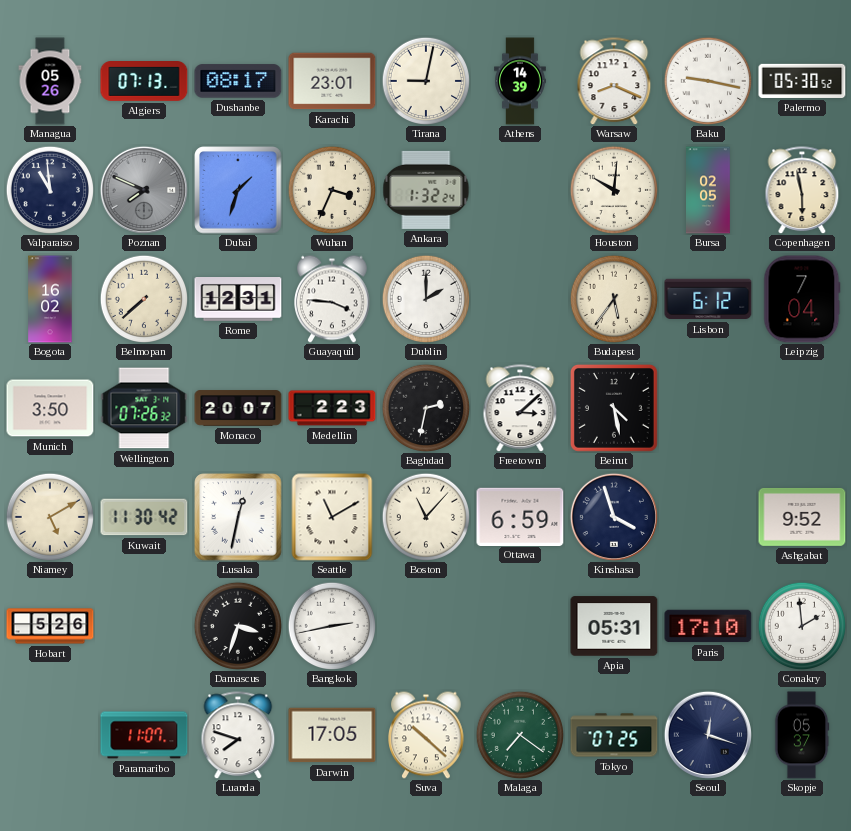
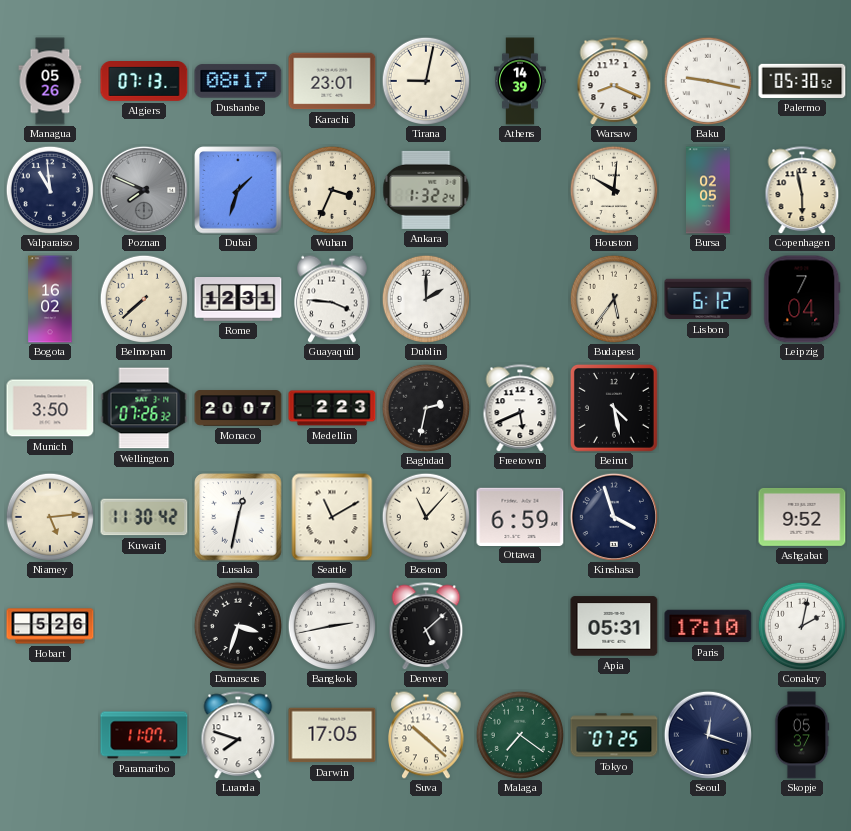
Freetown: 3:08 -> 5:41
Niamey: 5:10 -> 5:14
Denver: none -> 5:08
Conakry: 1:59 -> 2:02
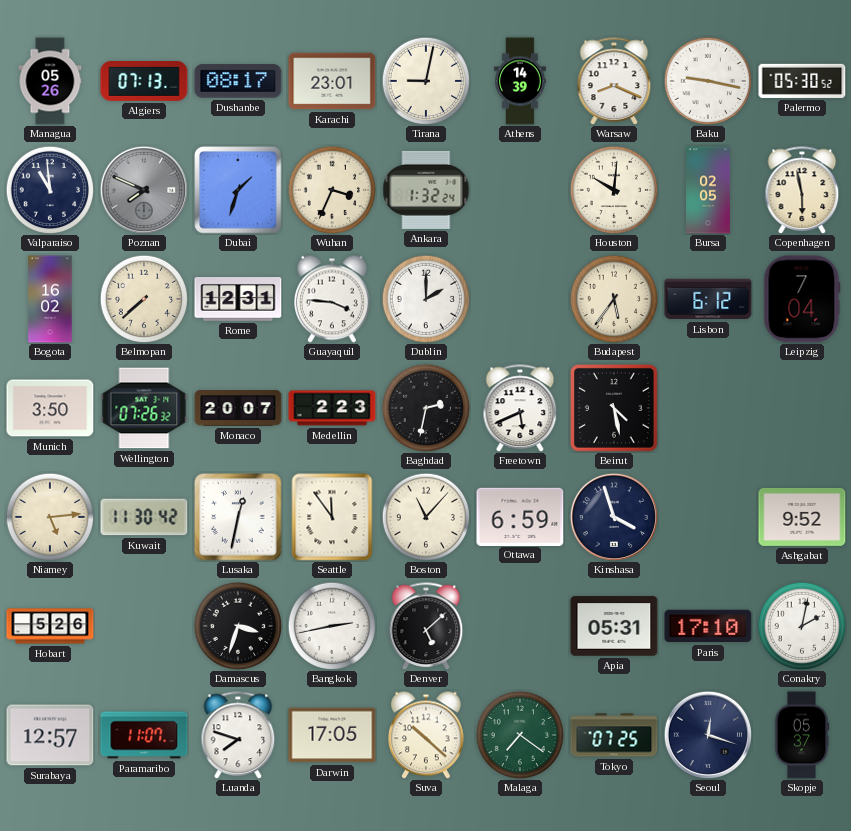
Seattle: 11:10 -> 11:54
Surabaya: none -> 12:57
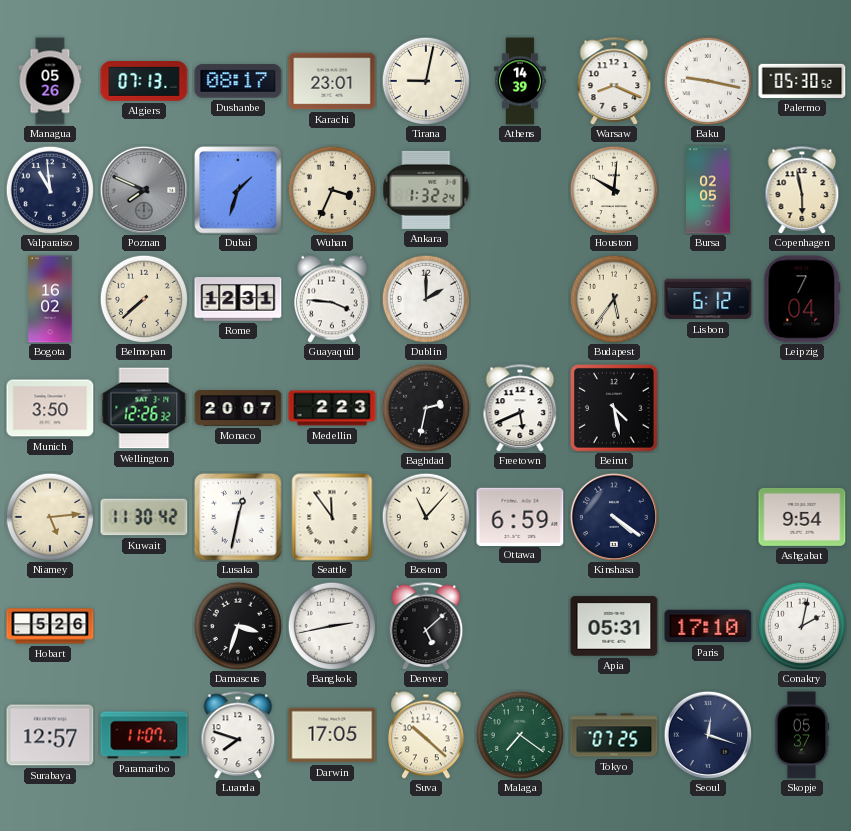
Wellington: 07:26 -> 12:26
Kinshasa: 3:57 -> 4:21
Ashgabat: 9:52 -> 9:54
